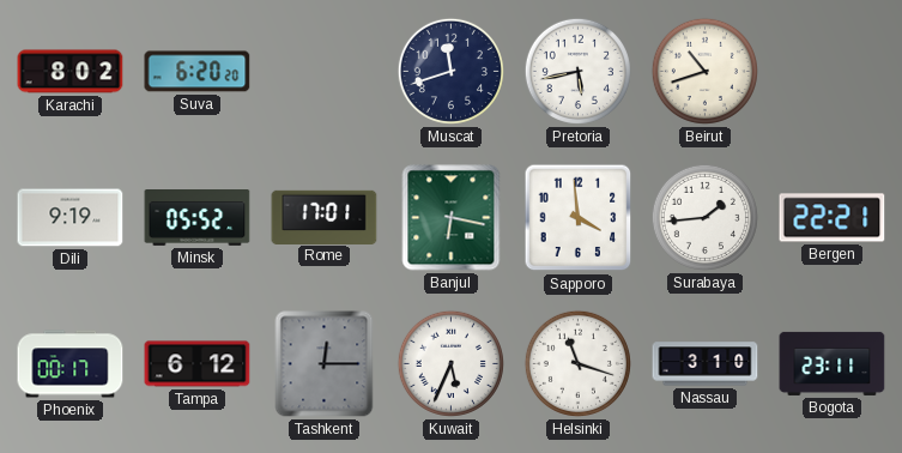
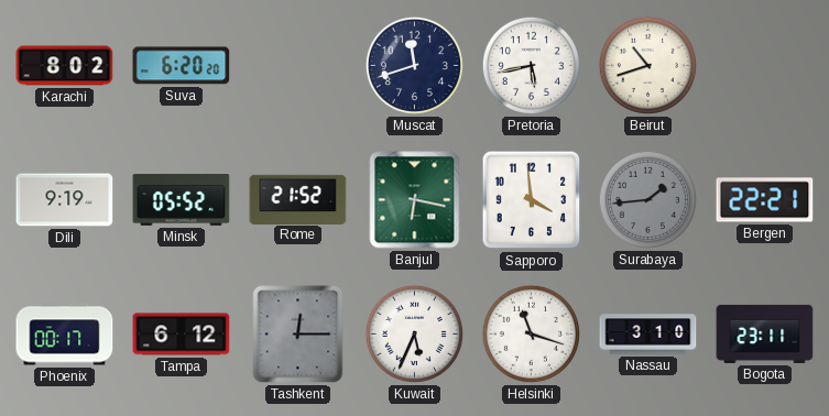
Rome: 17:01 -> 21:52
Surabaya dial: white -> grey
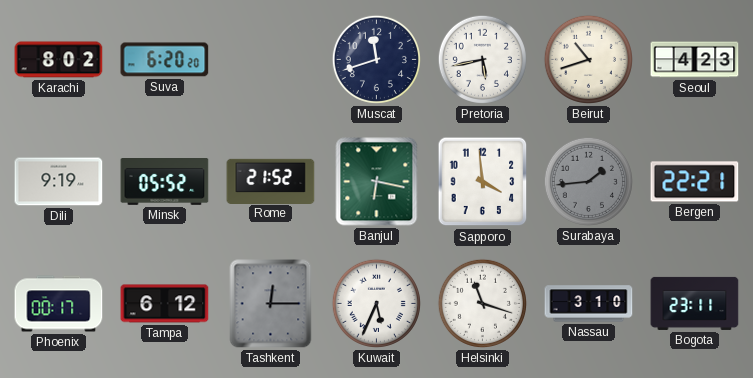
Seoul: none -> 4:23
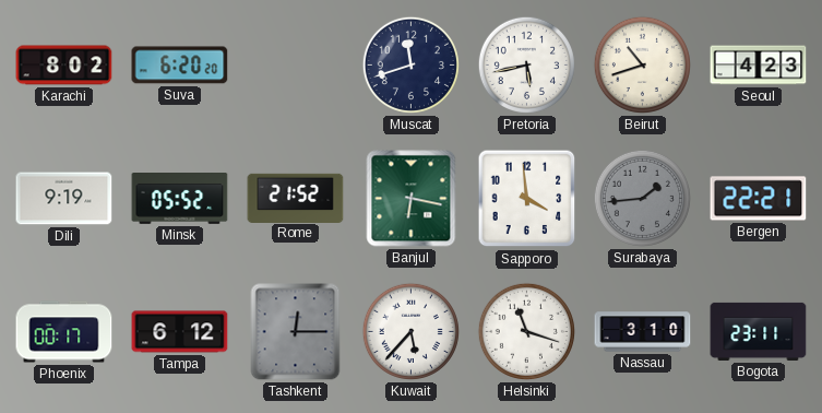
Kuwait: 5:34 -> 5:37
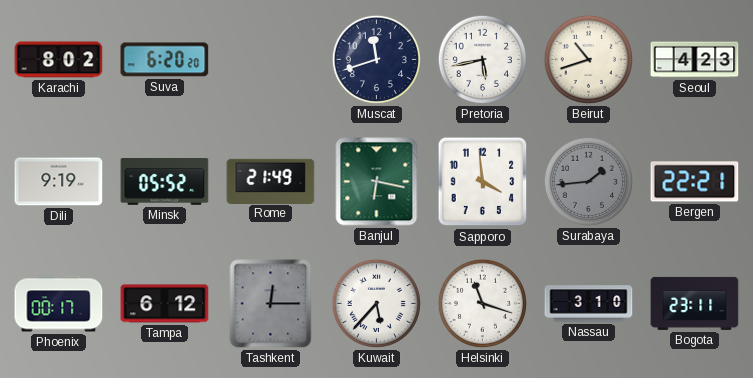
Rome: 21:52 -> 21:49
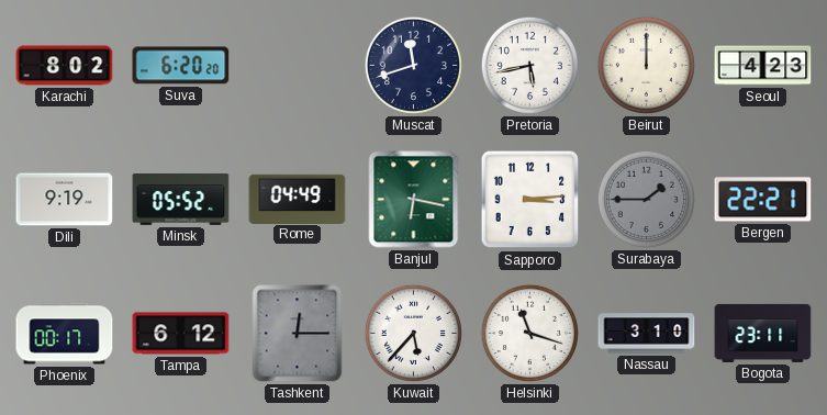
Beirut: 10:42 -> 12:00
Rome: 21:49 -> 04:49
Sapporo: 3:59 -> 3:14
Surabaya: 1:44 -> 1:45
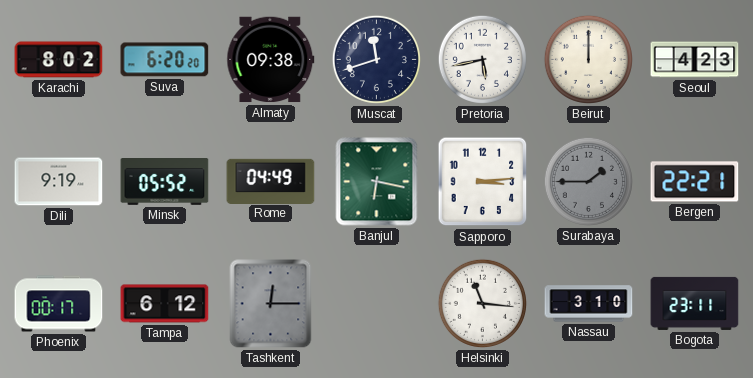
Almaty: none -> 09:38
Kuwait: 5:37 -> none
Helsinki: 11:18 -> 11:16
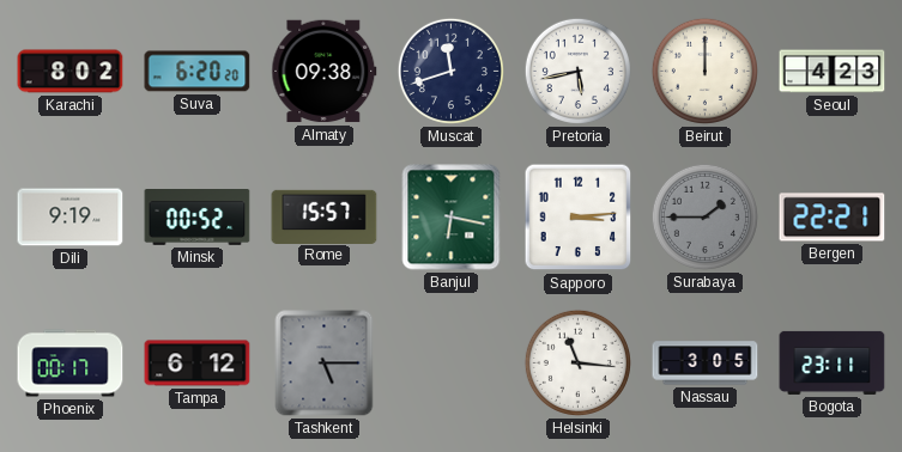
Minsk: 05:52 -> 00:52
Rome: 04:49 -> 15:57
Tashkent: 12:15 -> 5:15
Nassau: 3:10 -> 3:05
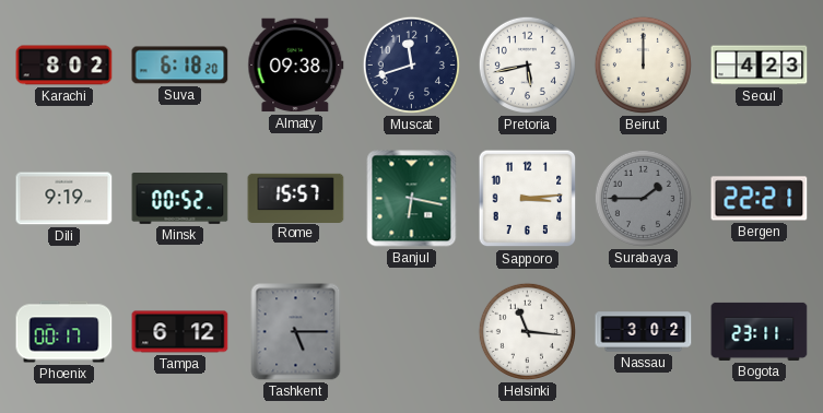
Suva: 6:20 -> 6:18
Nassau: 3:05 -> 3:02
